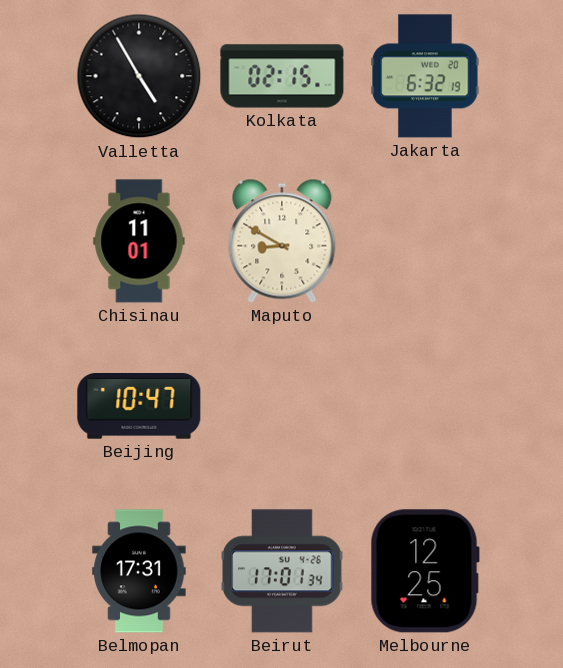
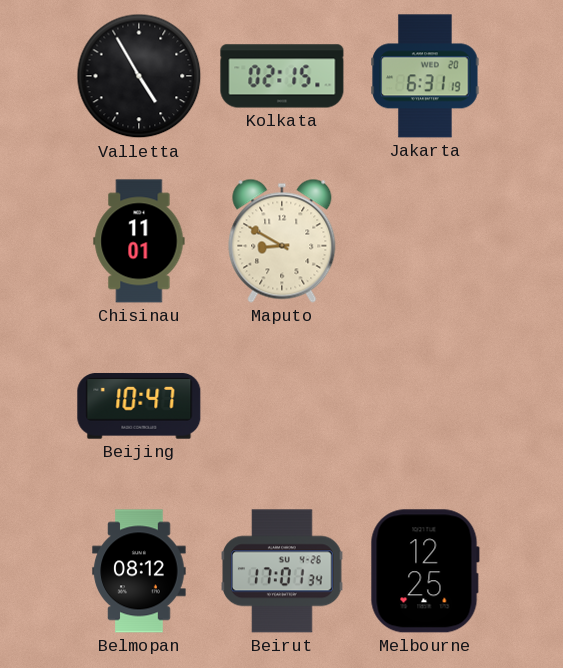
Jakarta: 6:32 -> 6:31
Belmopan: 17:31 -> 08:12
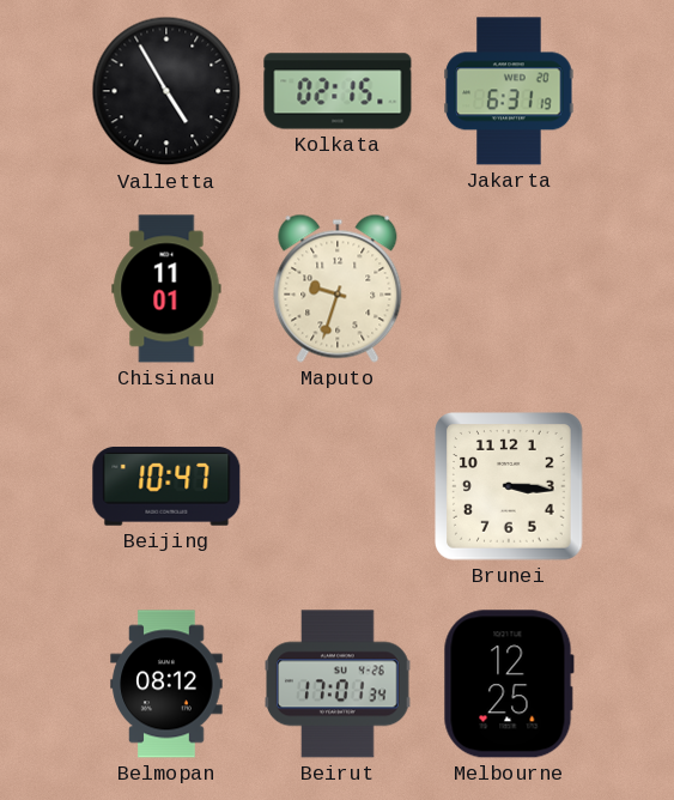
Maputo: 8:50 -> 9:33
Brunei: none -> 3:16
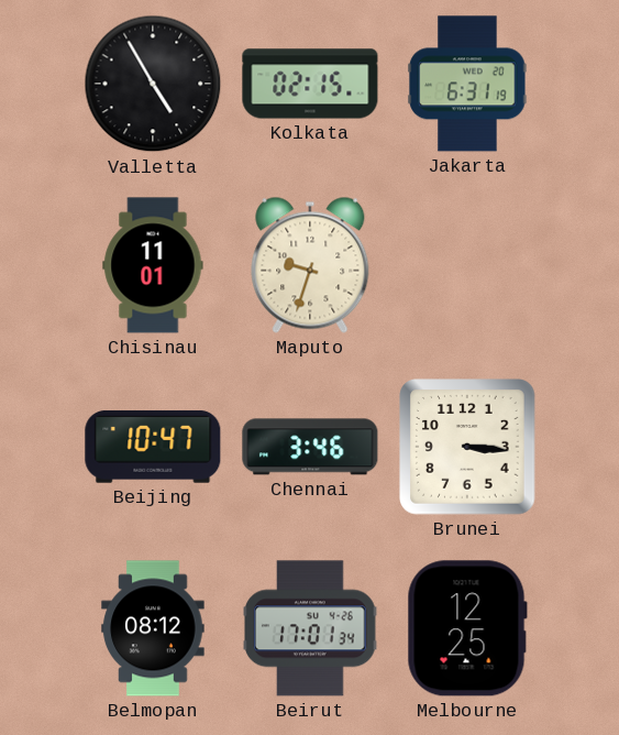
Chennai: none -> 3:46
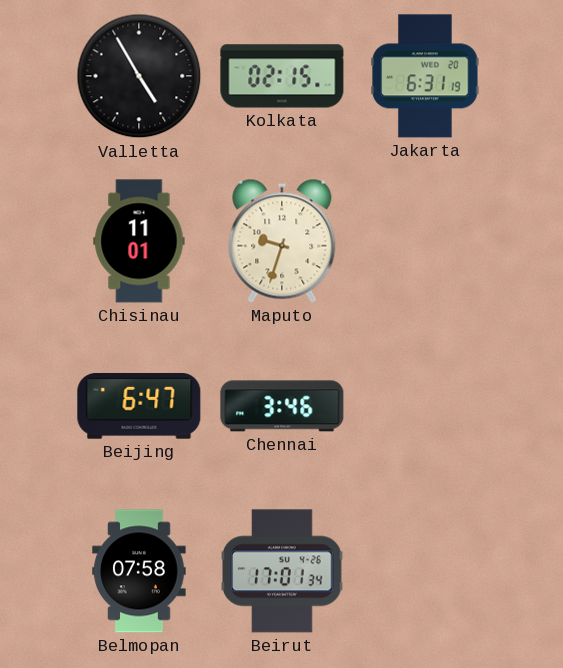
Beijing: 10:47 -> 6:47
Brunei: 3:16 -> none
Belmopan: 08:12 -> 07:58
Melbourne: 12:25 -> none
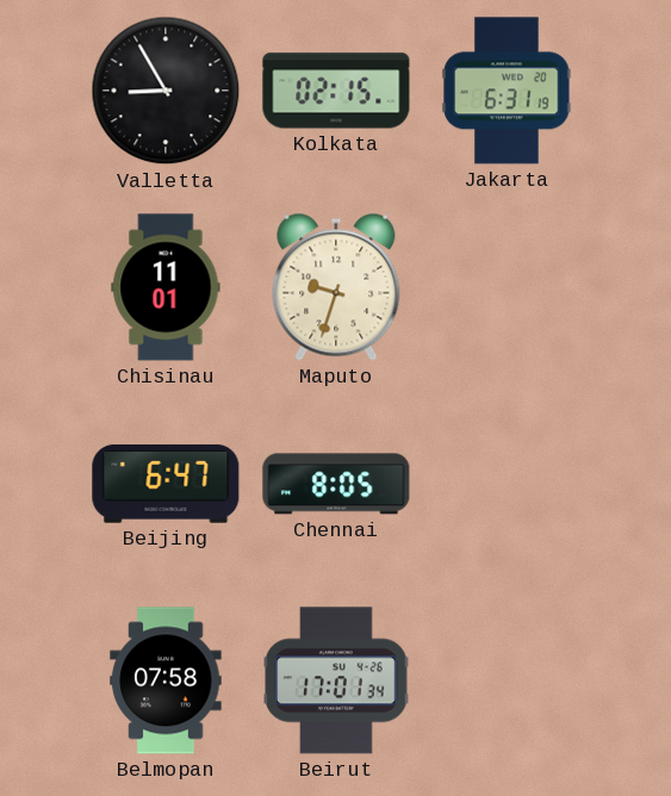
Valletta: 4:55 -> 8:55
Chennai: 3:46 -> 8:05
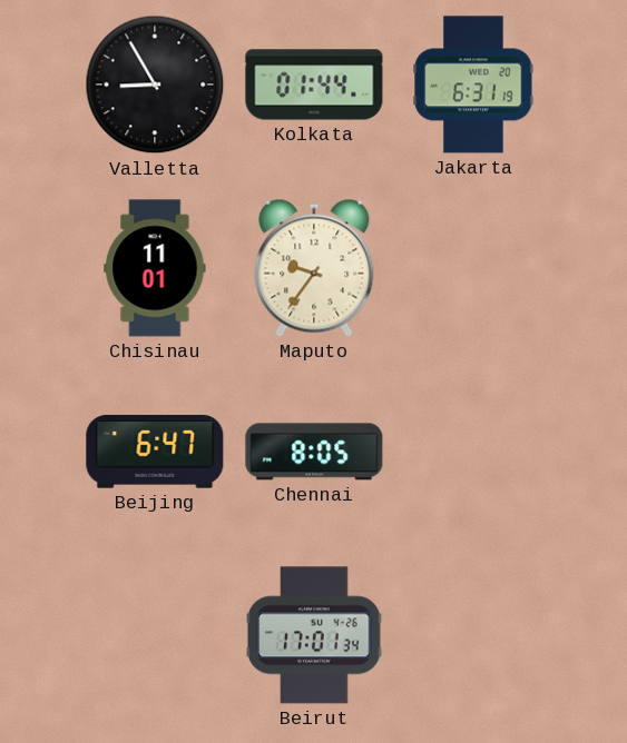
Kolkata: 02:15 -> 01:44
Maputo: 9:33 -> 9:36
Belmopan: 07:58 -> none
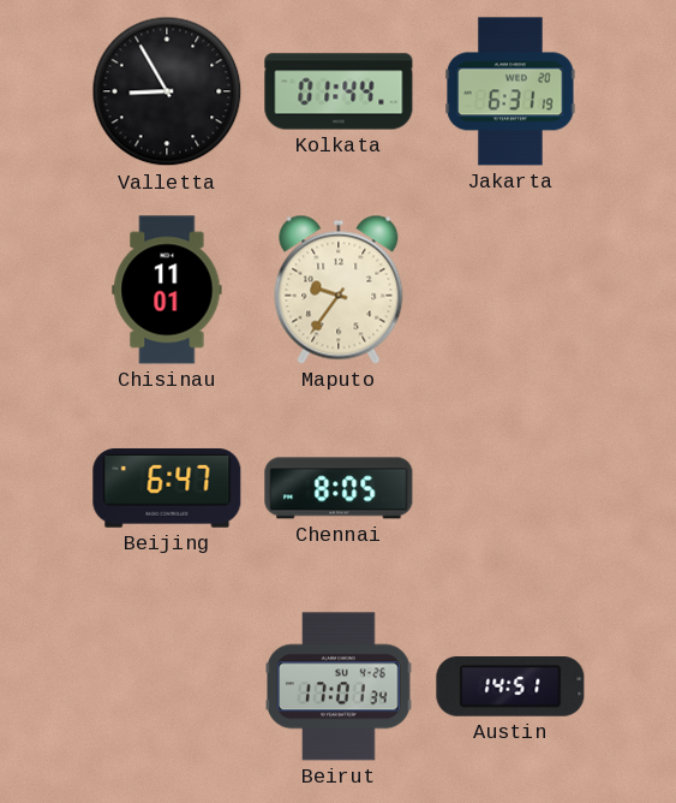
Austin: none -> 14:51
